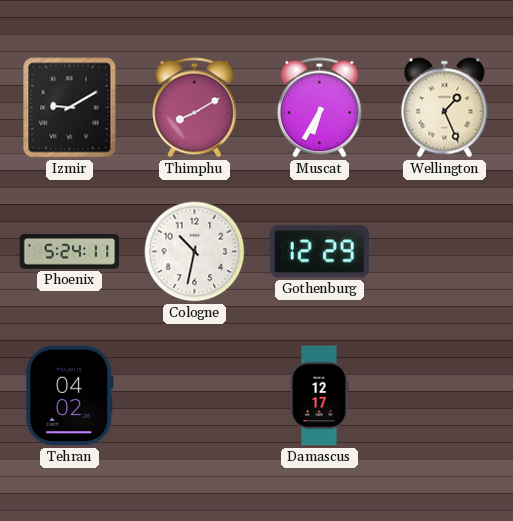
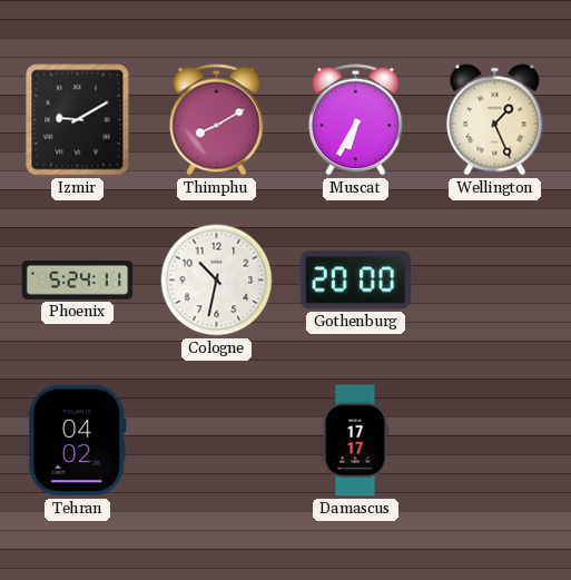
Gothenburg: 12:29 -> 20:00
Damascus: 12:17 -> 17:17
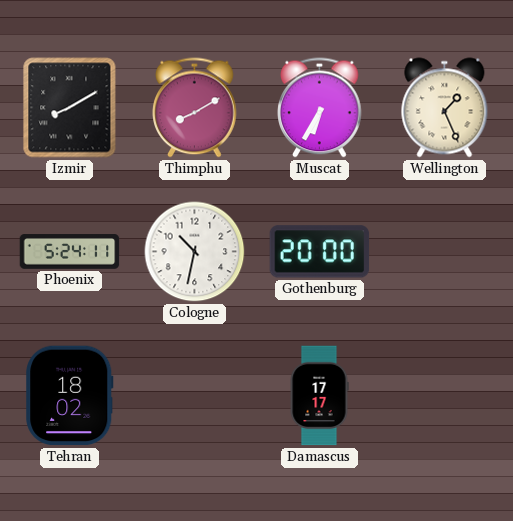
Izmir: 9:10 -> 8:10
Tehran: 04:02 -> 18:02
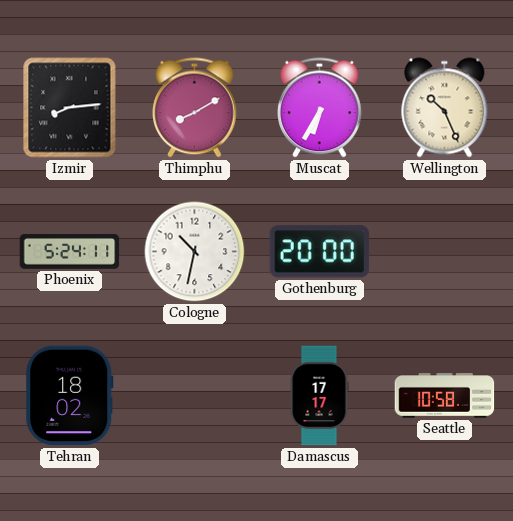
Izmir: 8:10 -> 8:14
Wellington: 1:26 -> 10:26
Seattle: none -> 10:58
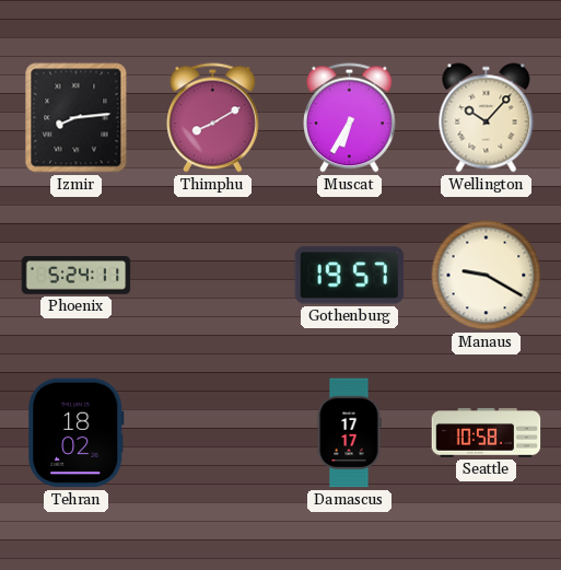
Wellington: 10:26 -> 10:07
Cologne: 10:32 -> none
Gothenburg: 20:00 -> 19:57
Manaus: none -> 9:20
